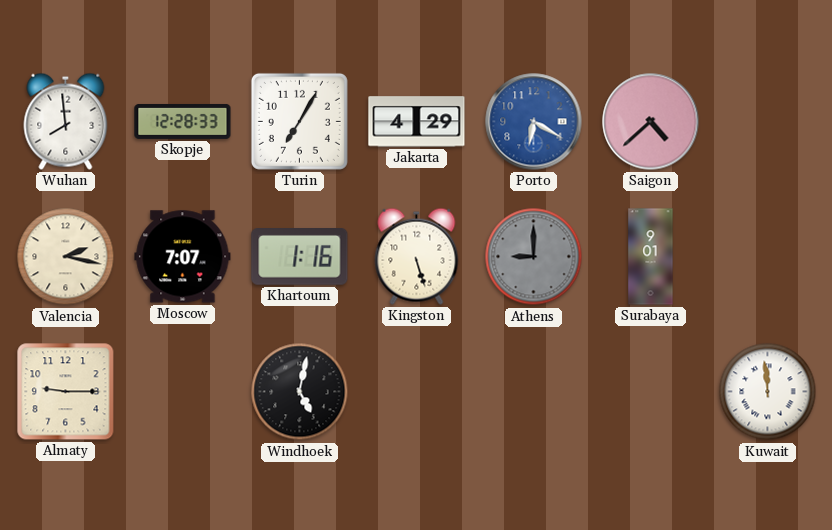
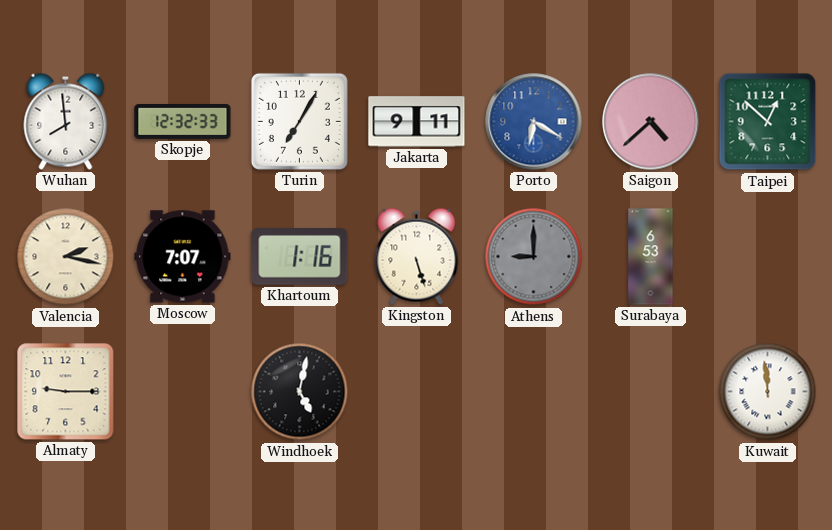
Skopje: 12:28 -> 12:32
Jakarta: 4:29 -> 9:11
Taipei: none -> 12:52
Surabaya: 9:01 -> 6:53
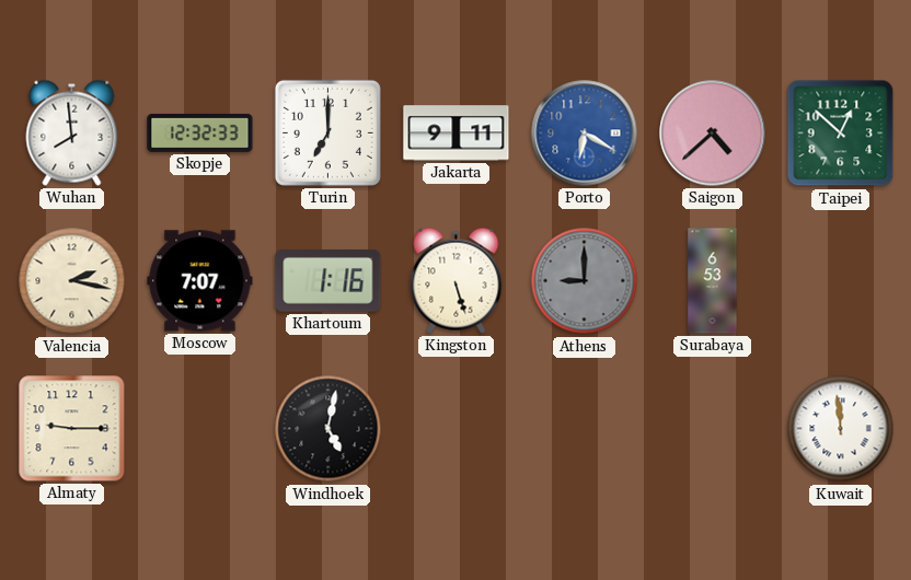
Turin: 7:05 -> 7:00
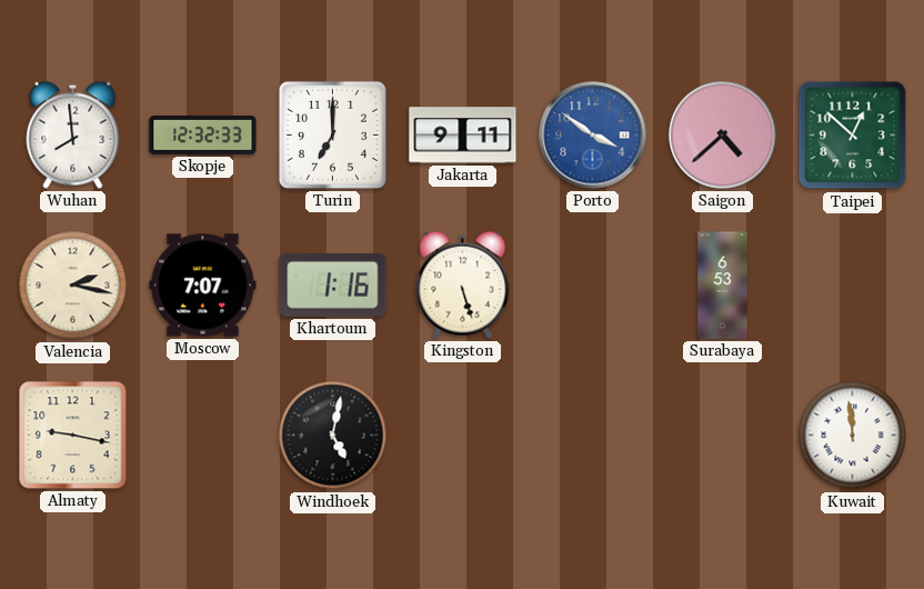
Porto: 6:20 -> 3:51
Athens: 9:00 -> none
Almaty: 9:15 -> 9:17
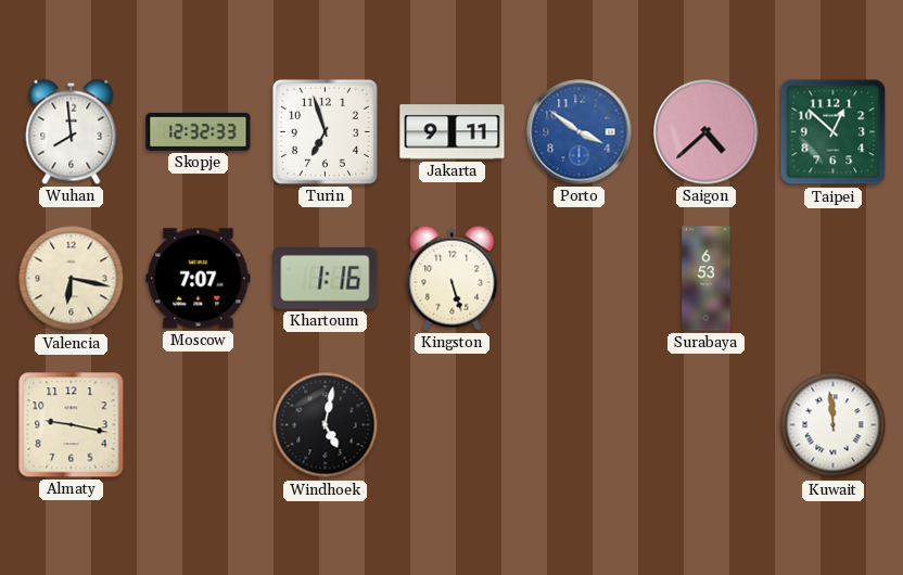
Turin: 7:00 -> 6:57
Valencia: 2:17 -> 6:17
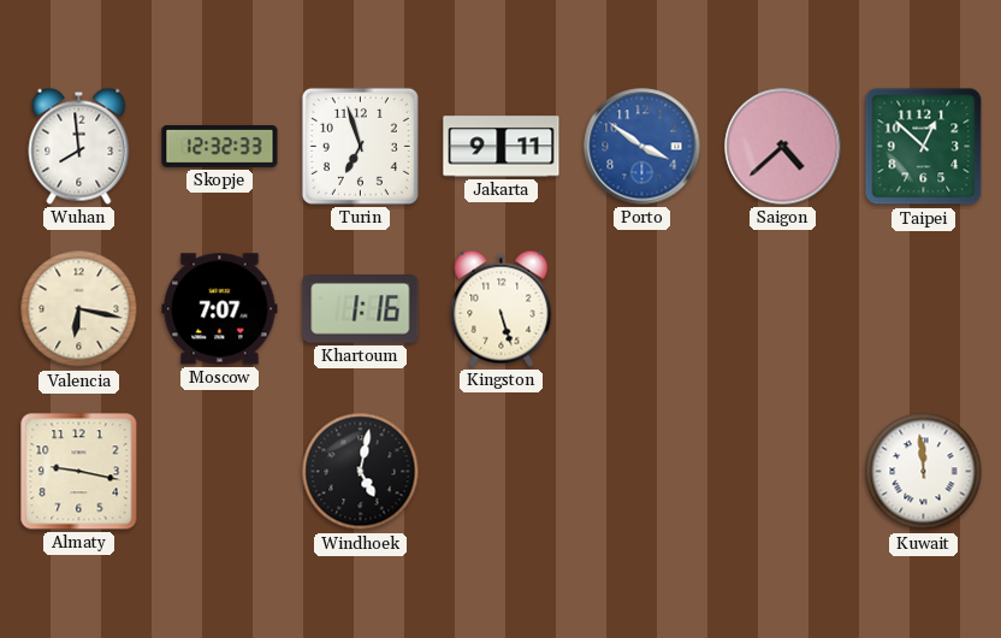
Surabaya: 6:53 -> none
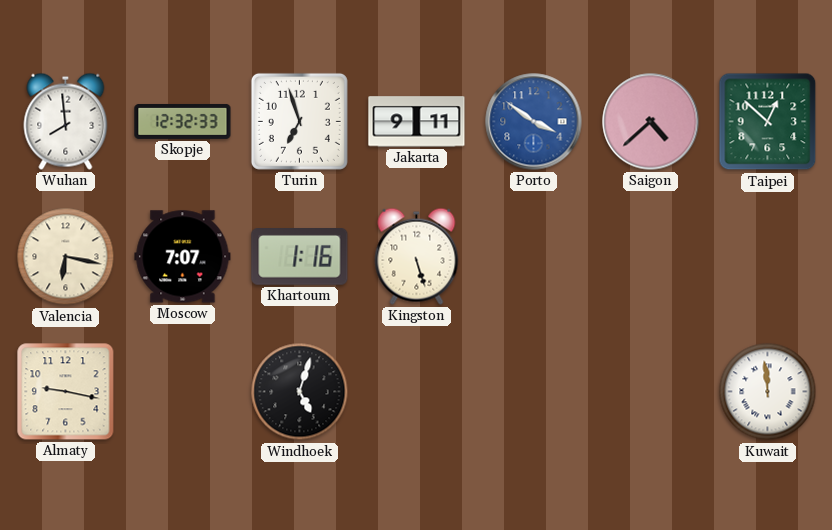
Windhoek: 5:02 -> 5:03
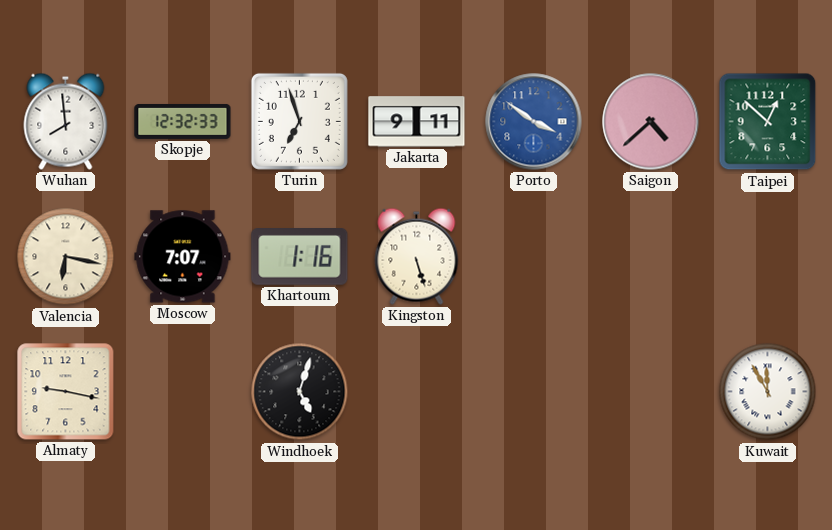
Kuwait: 11:59 -> 11:55
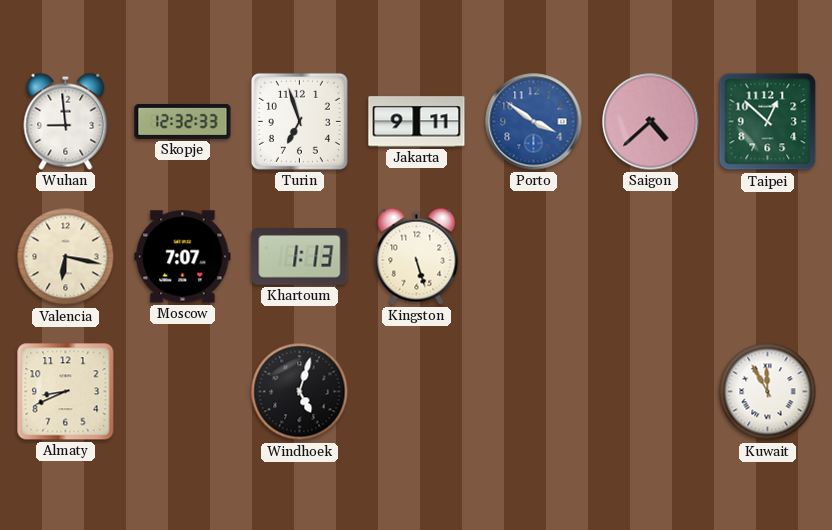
Wuhan: 7:59 -> 8:59
Khartoum: 1:16 -> 1:13
Almaty: 9:17 -> 8:41
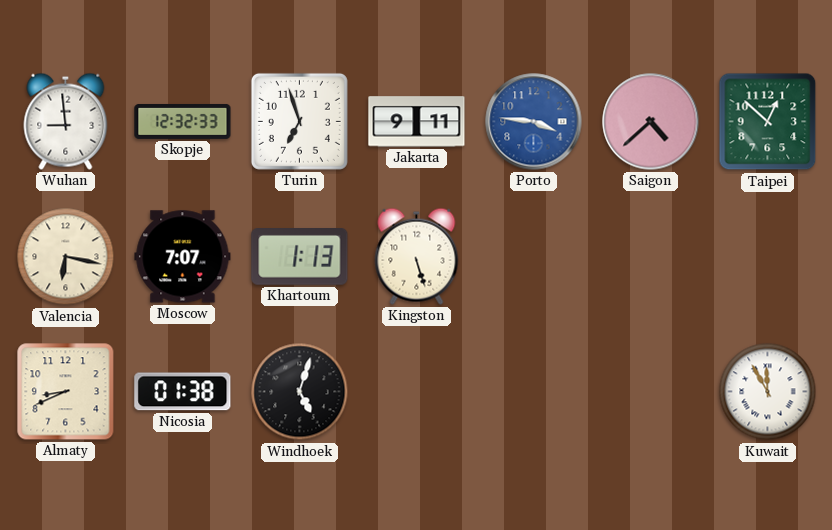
Porto: 3:51 -> 3:46
Nicosia: none -> 01:38
